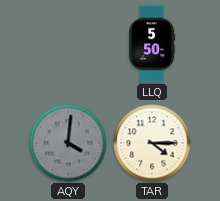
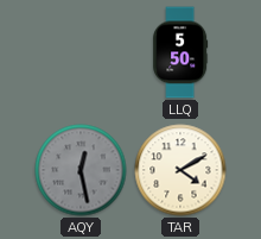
AQY: 4:01 -> 12:28
TAR: 4:15 -> 4:10
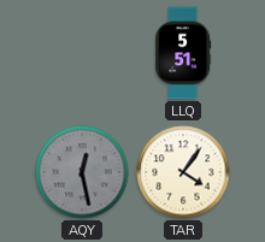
LLQ: 5:50 -> 5:51
TAR: 4:10 -> 4:06
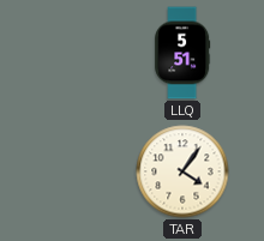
AQY: 12:28 -> none
